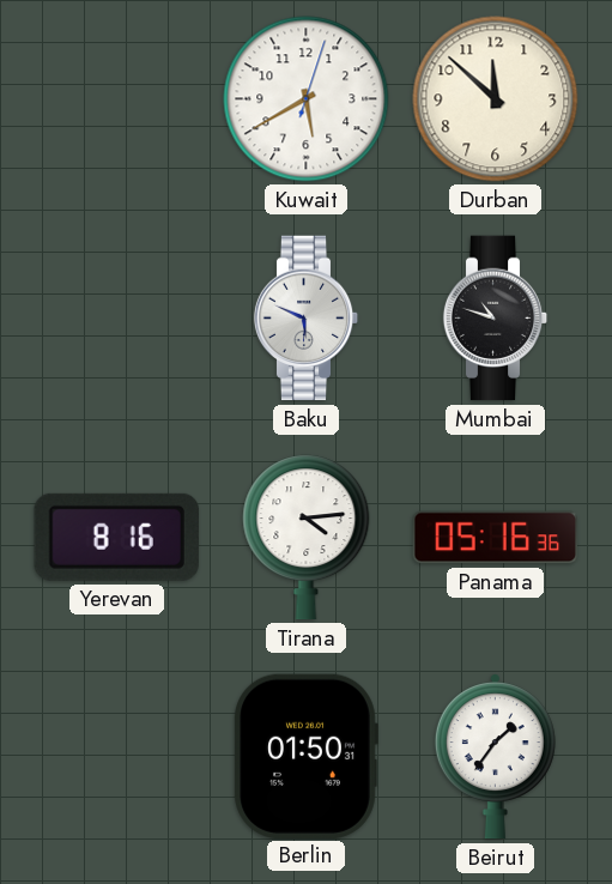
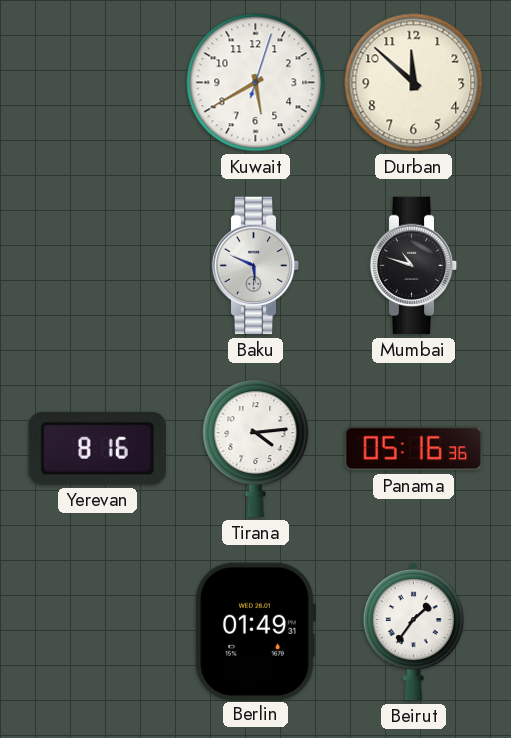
Berlin: 01:50 -> 01:49
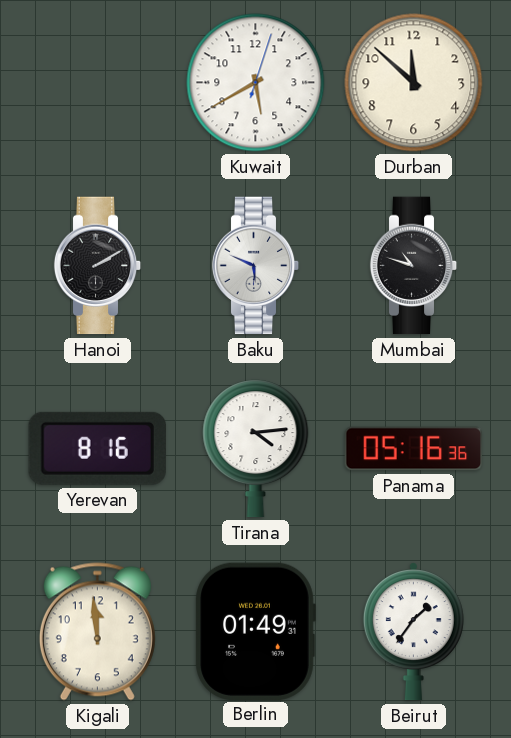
Hanoi: none -> 2:10
Kigali: none -> 11:59
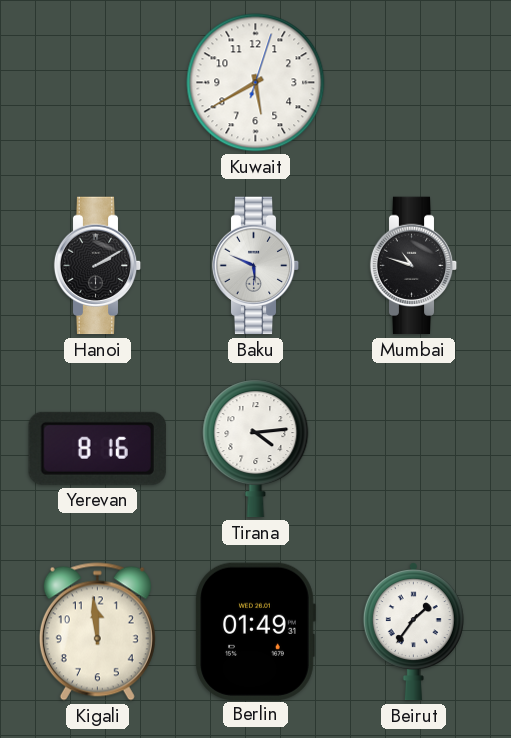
Durban: 11:52 -> none
Panama: 05:16 -> none
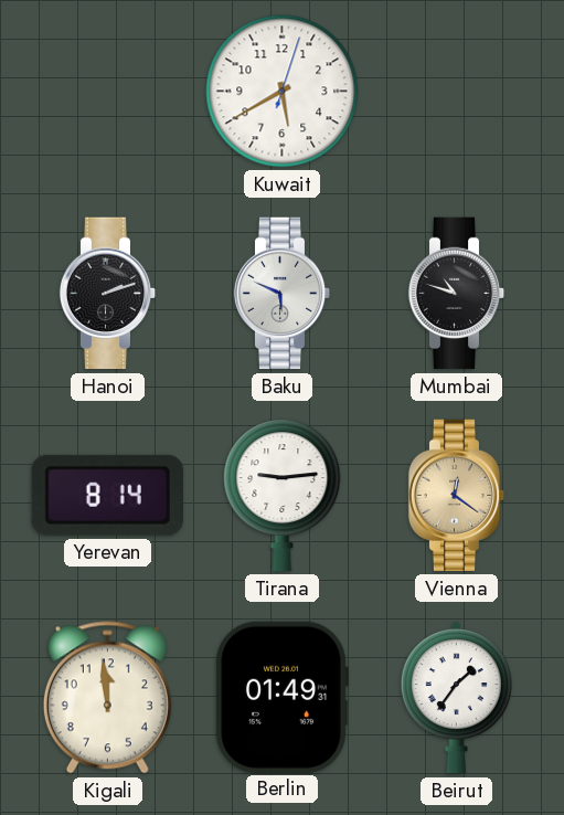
Hanoi: 2:10 -> 2:12
Yerevan: 8:16 -> 8:14
Tirana: 4:14 -> 9:14
Vienna: none -> 12:21
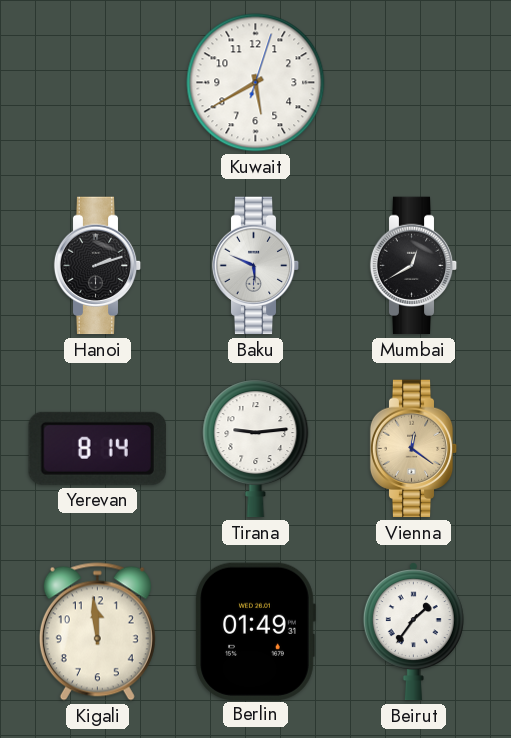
Mumbai: 10:48 -> 12:40
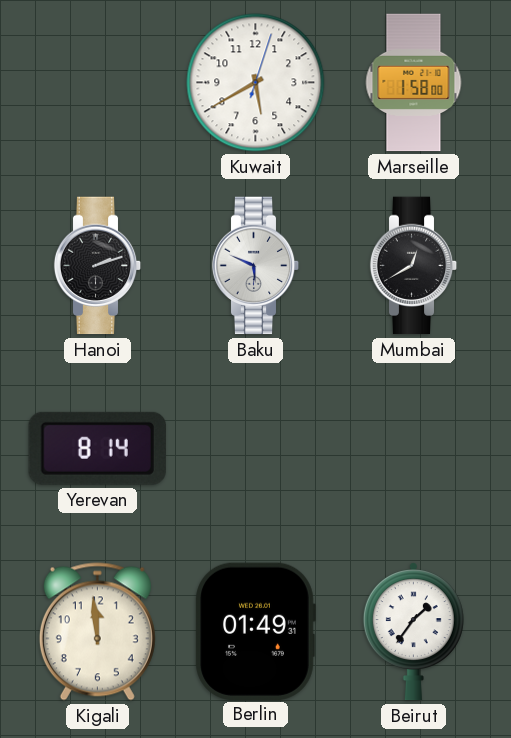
Marseille: none -> 1:58
Tirana: 9:14 -> none
Vienna: 12:21 -> none
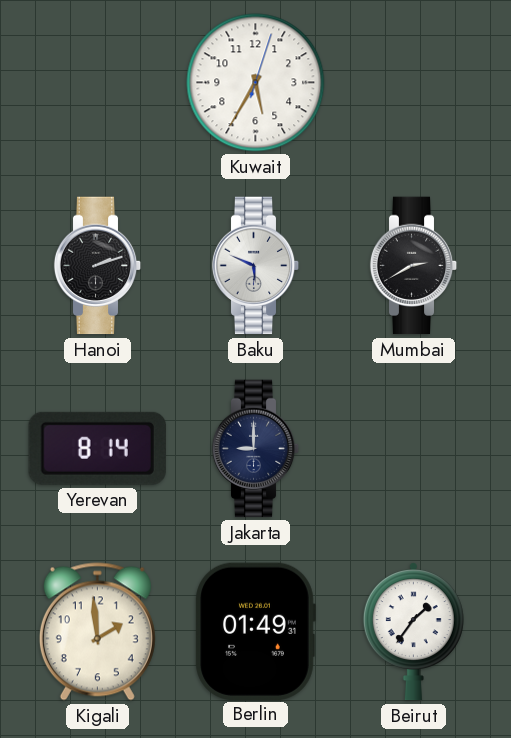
Kuwait: 5:40 -> 5:35
Marseille: 1:58 -> none
Mumbai: 12:40 -> 2:40
Jakarta: none -> 9:00
Kigali: 11:59 -> 1:59
